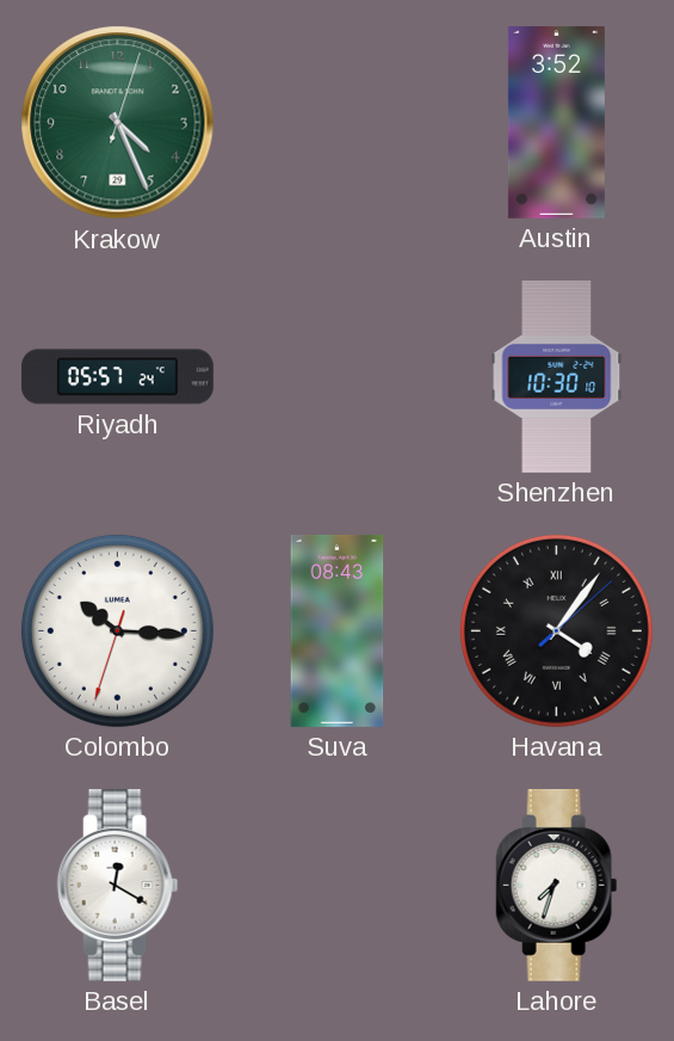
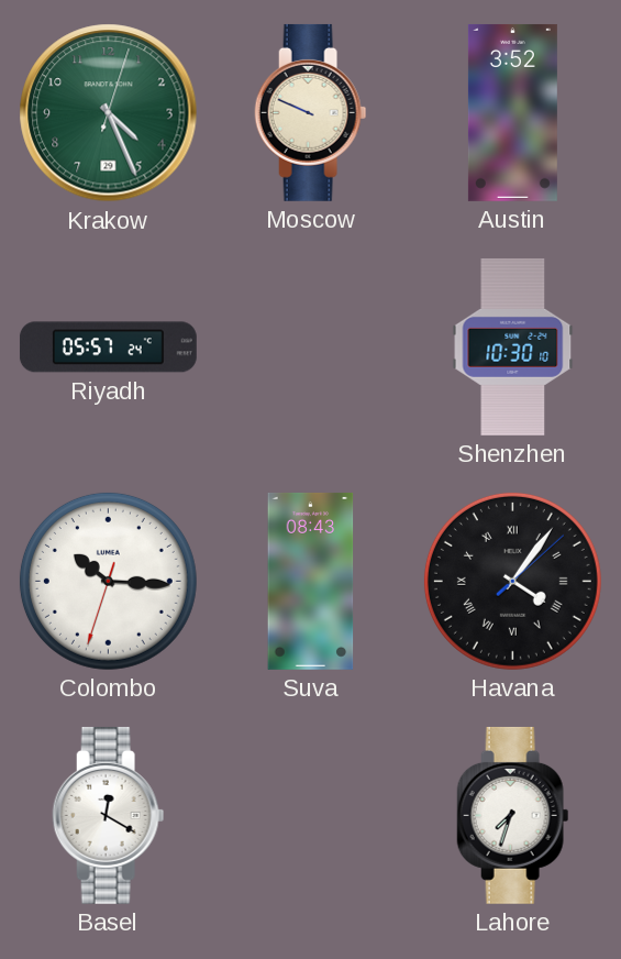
Moscow: none -> 9:49
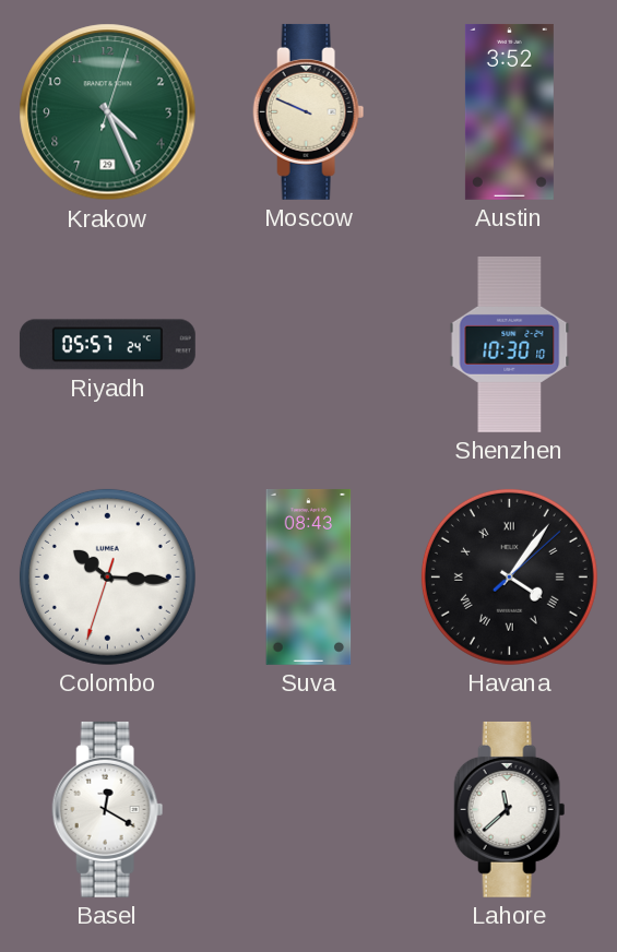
Lahore: 7:33 -> 11:38
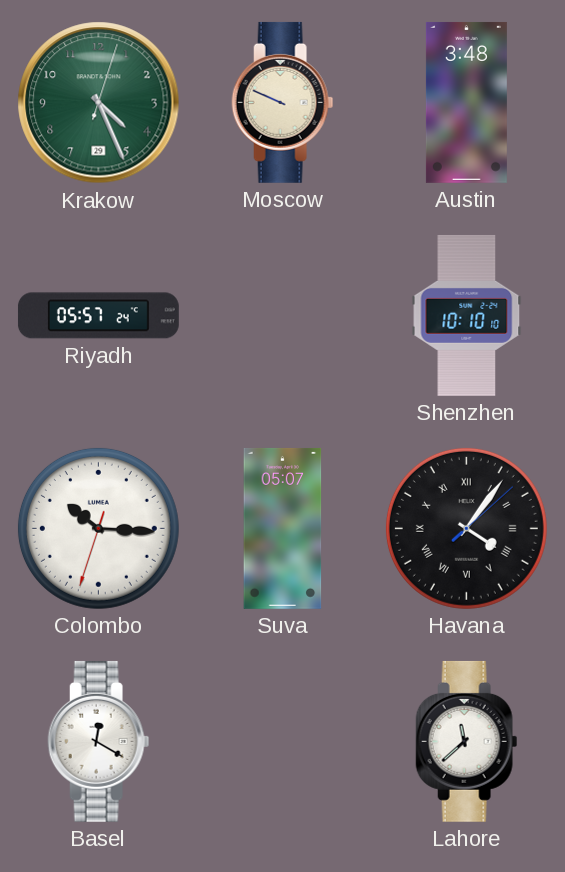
Austin: 3:52 -> 3:48
Shenzhen: 10:30 -> 10:10
Suva: 08:43 -> 05:07
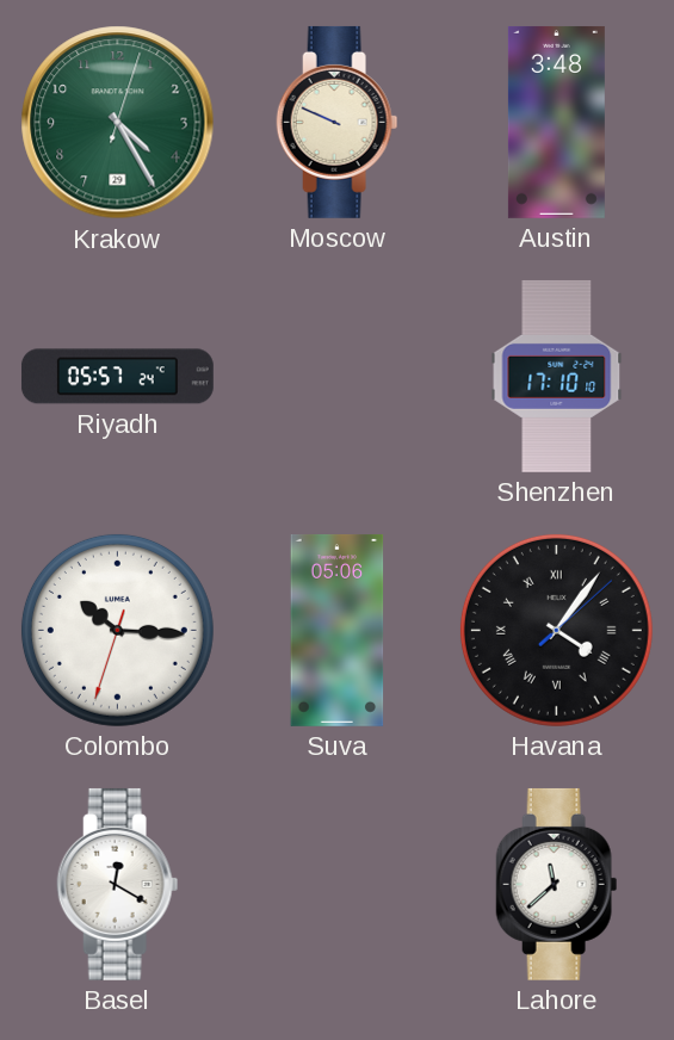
Krakow: 4:26 -> 4:25
Shenzhen: 10:10 -> 17:10
Suva: 05:07 -> 05:06
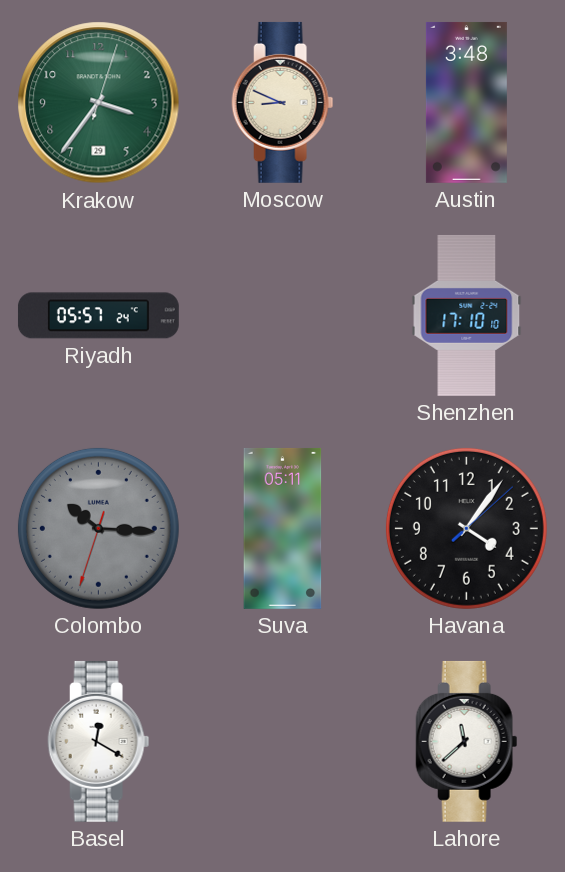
Krakow: 4:25 -> 3:36
Moscow: 9:49 -> 8:49
Colombo dial: white -> grey
Suva: 05:06 -> 05:11
Havana numerals: Roman -> Arabic
